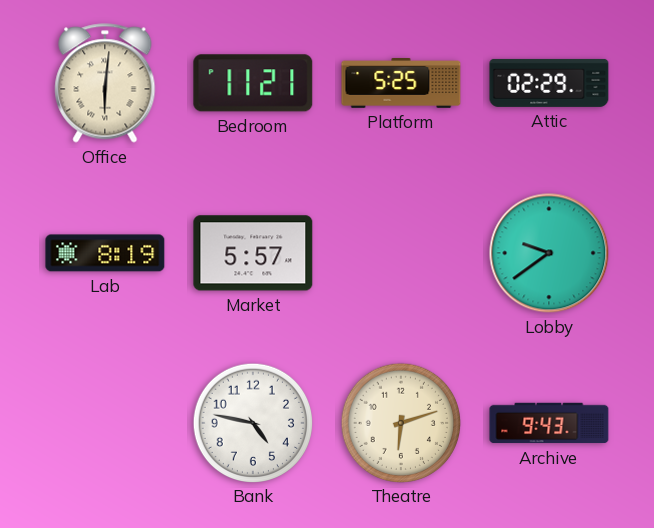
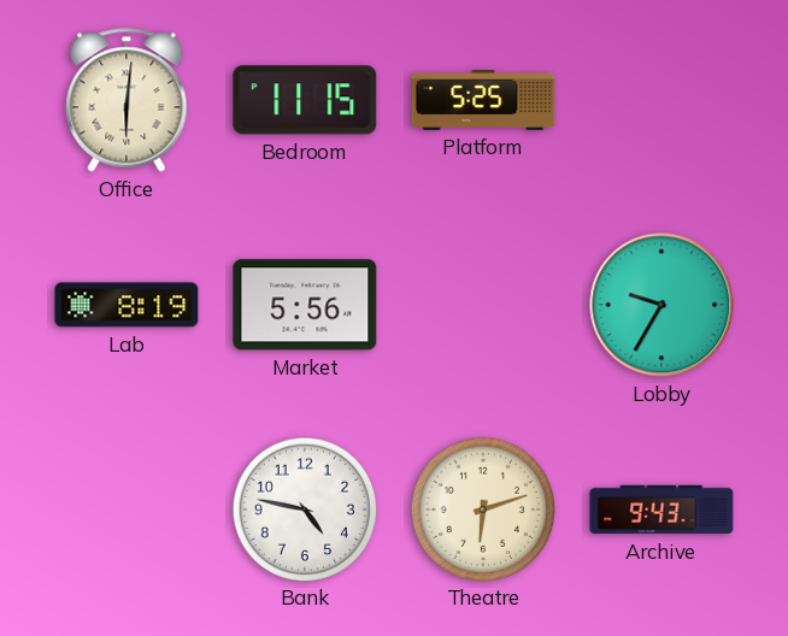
Bedroom: 11:21 -> 11:15
Attic: 02:29 -> none
Market: 5:57 -> 5:56
Lobby: 9:39 -> 9:35
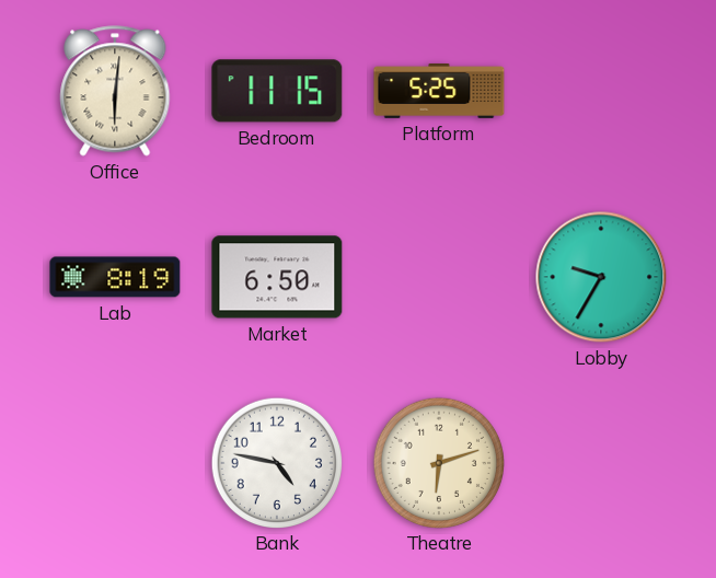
Market: 5:56 -> 6:50
Archive: 9:43 -> none
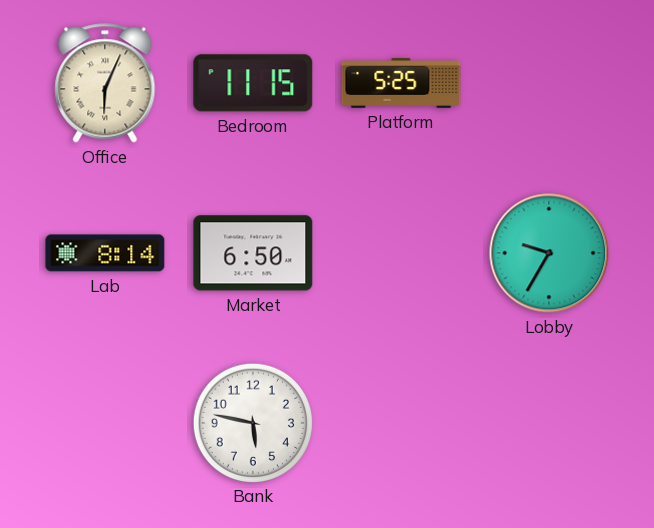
Office: 6:01 -> 6:04
Lab: 8:19 -> 8:14
Bank: 4:47 -> 5:47
Theatre: 6:12 -> none
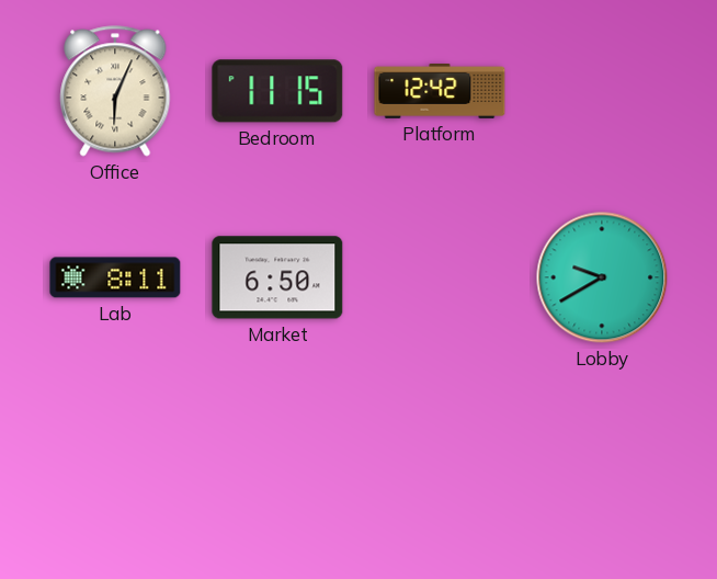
Platform: 5:25 -> 12:42
Lab: 8:14 -> 8:11
Lobby: 9:35 -> 9:40
Bank: 5:47 -> none
